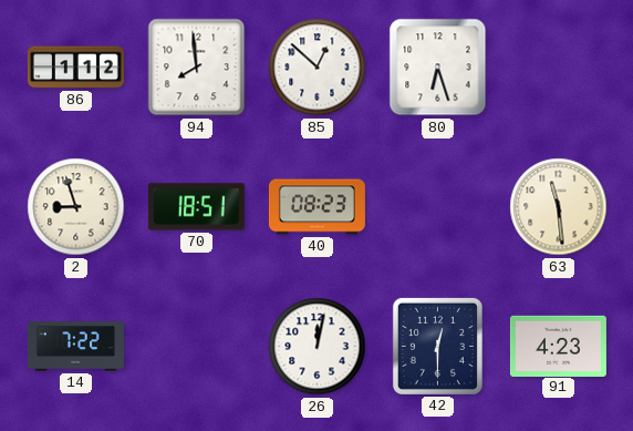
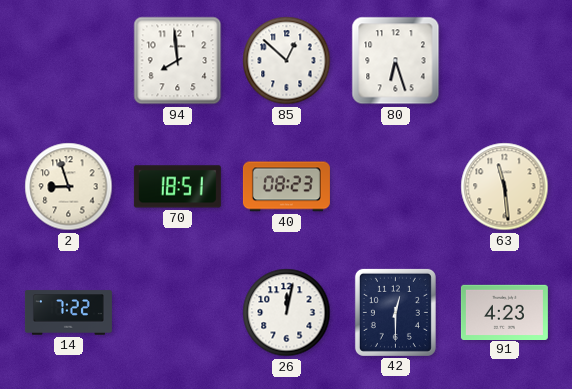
86: 1:12 -> none
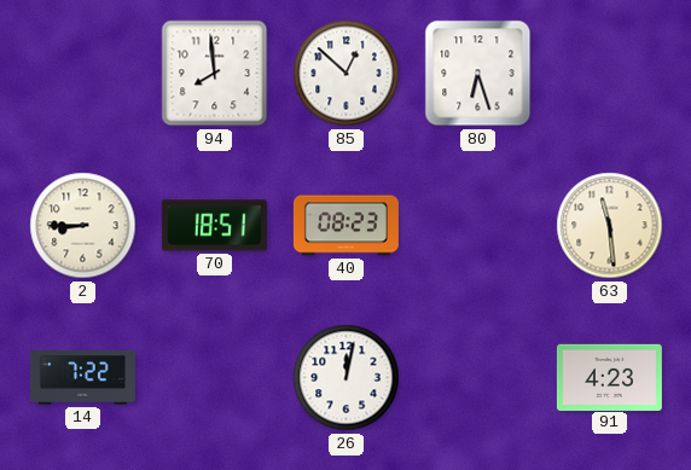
2: 8:57 -> 8:45
42: 12:30 -> none
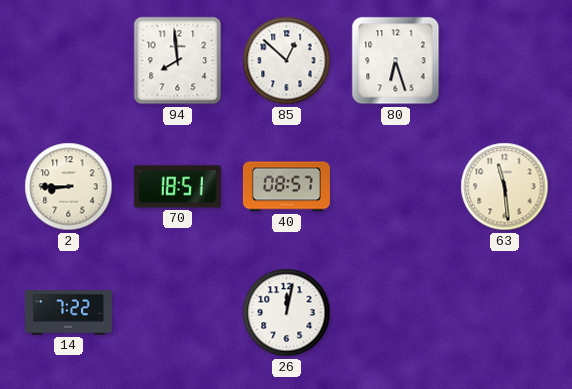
40: 08:23 -> 08:57
91: 4:23 -> none
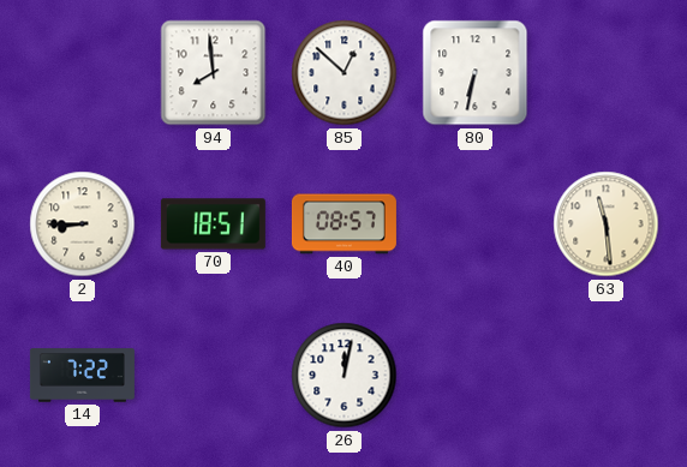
80: 6:27 -> 6:32
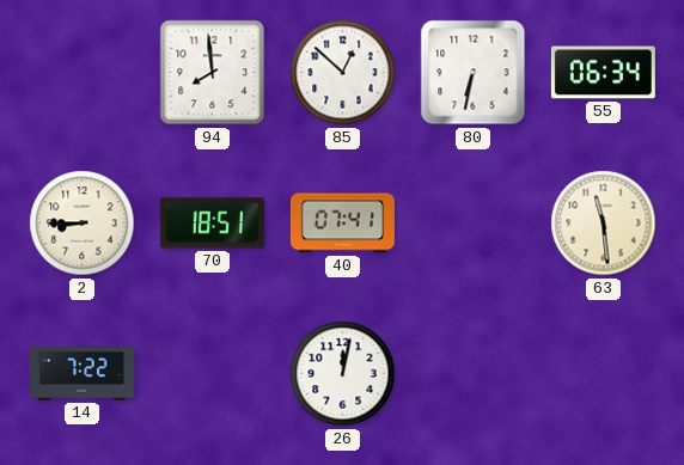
55: none -> 06:34
40: 08:57 -> 07:41
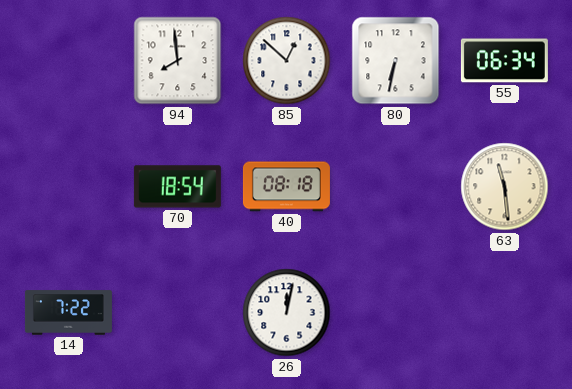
2: 8:45 -> none
70: 18:51 -> 18:54
40: 07:41 -> 08:18
